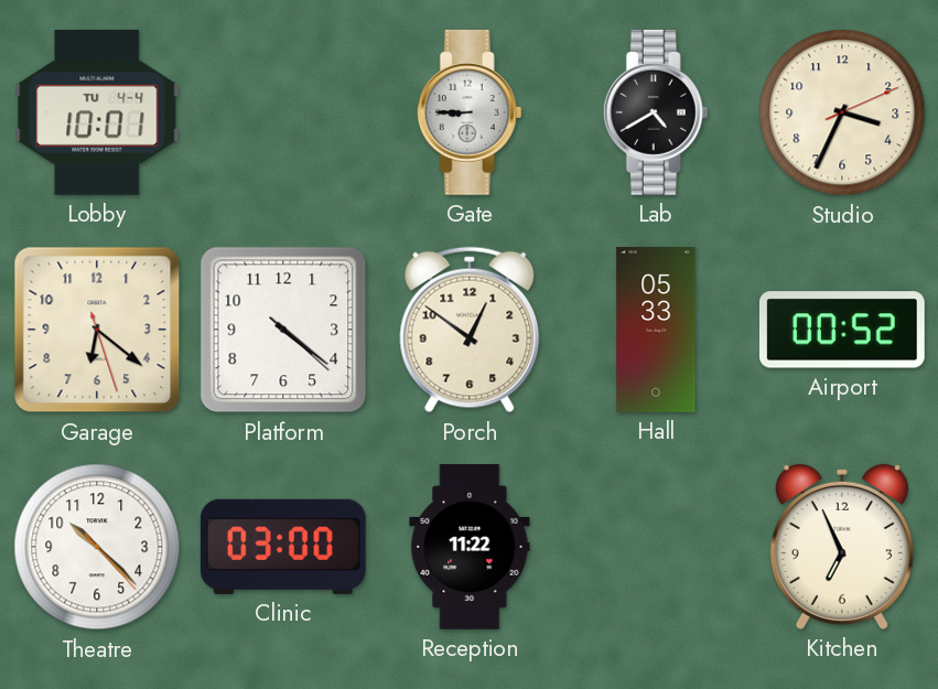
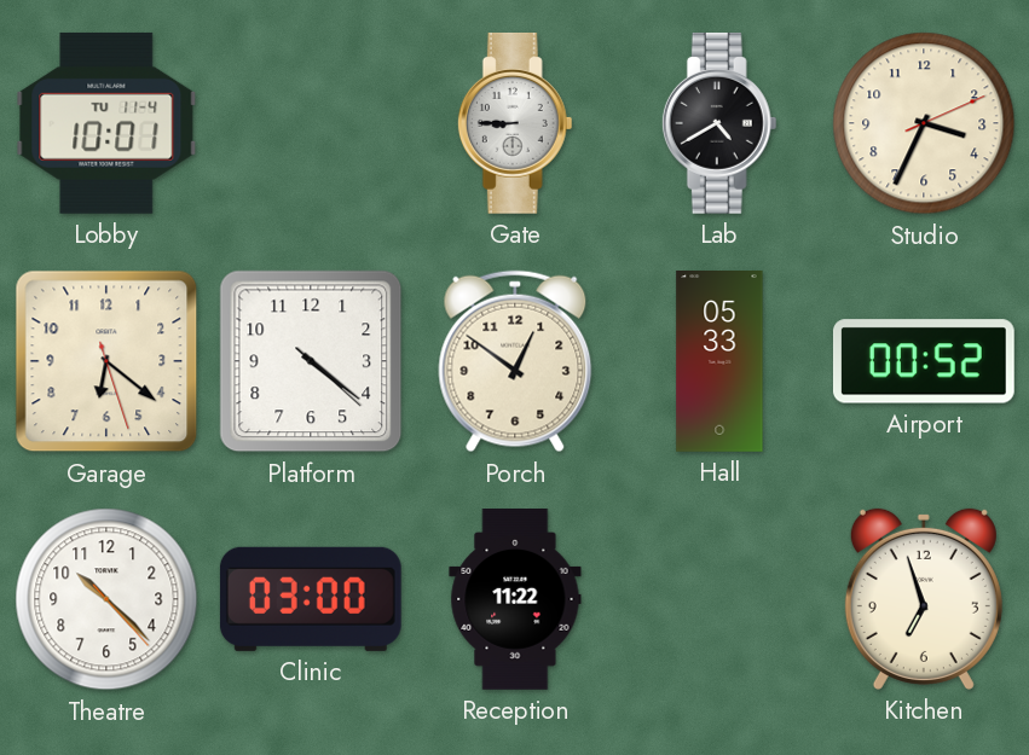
Lobby date: TU 4-4 -> TU 11-4
Kitchen: 6:56 -> 6:57
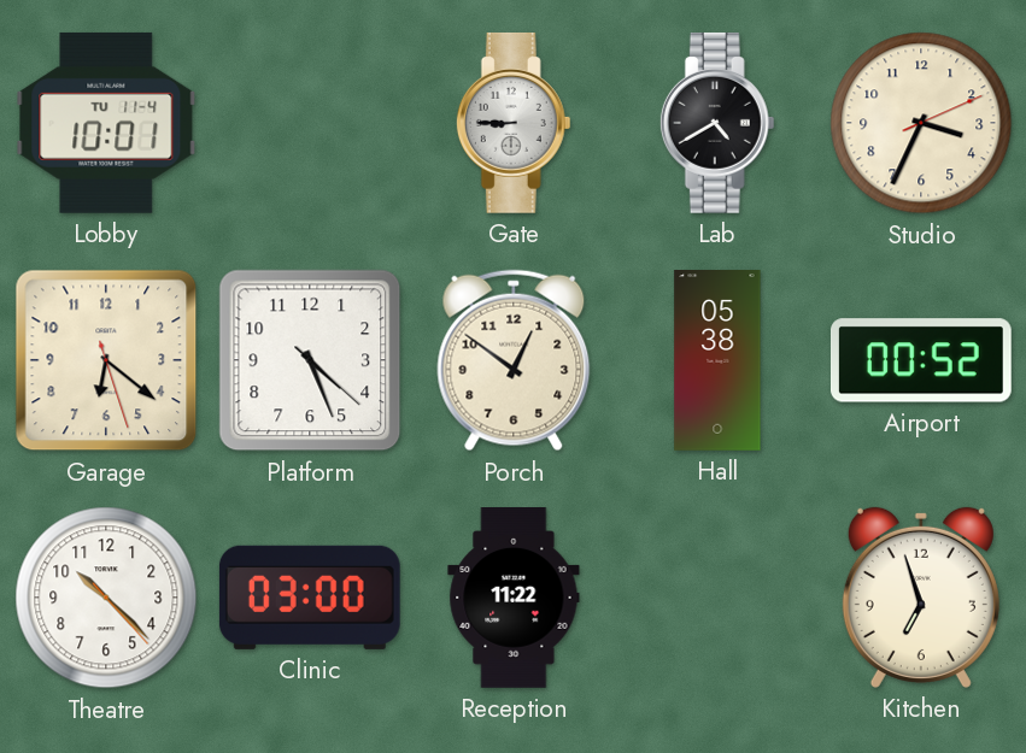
Platform: 4:21 -> 4:26
Hall: 05:33 -> 05:38
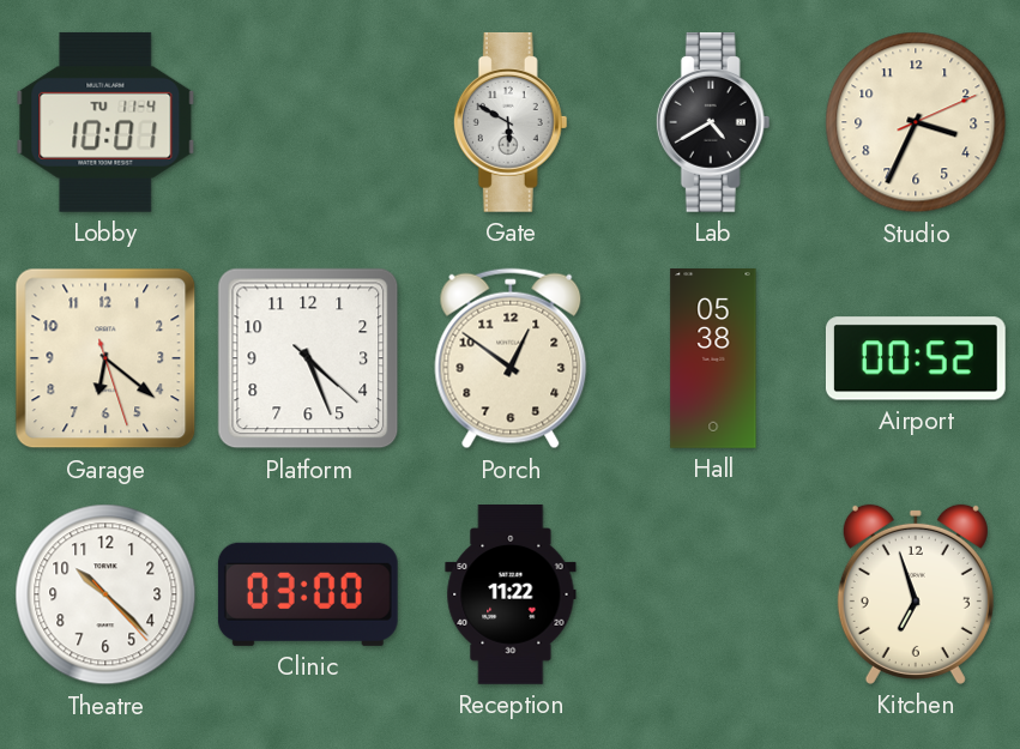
Gate: 8:45 -> 5:50
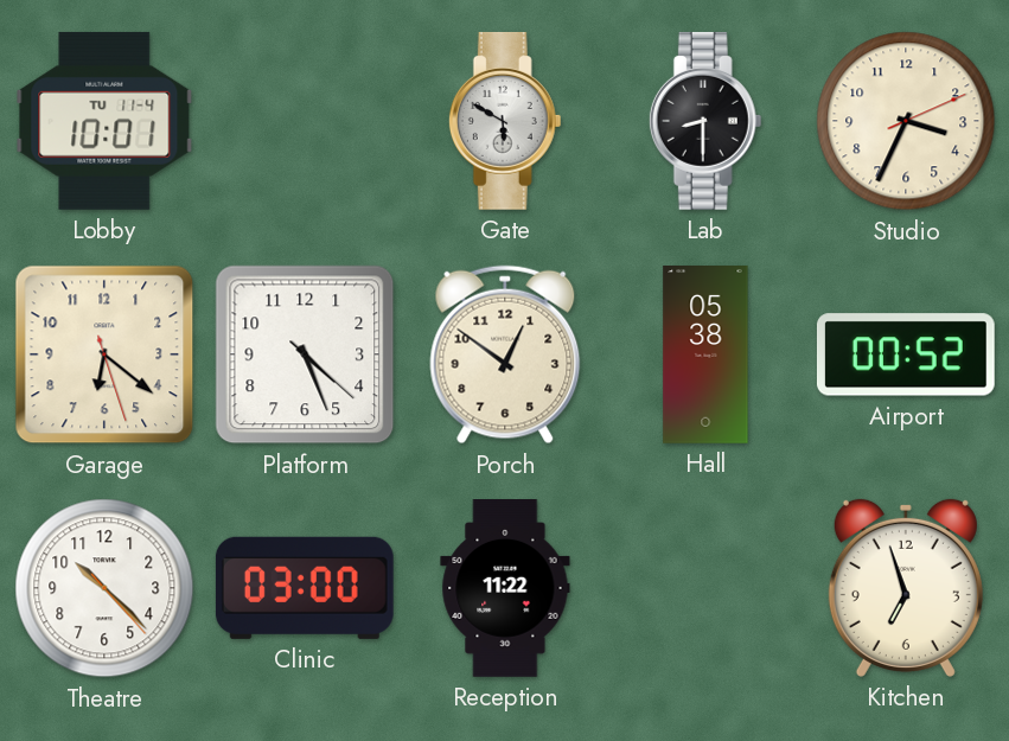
Lab: 4:40 -> 8:30
